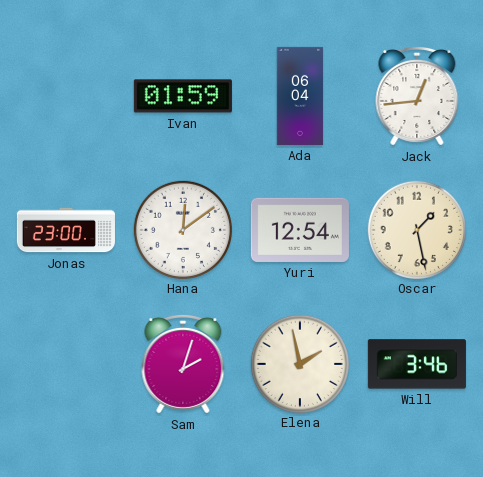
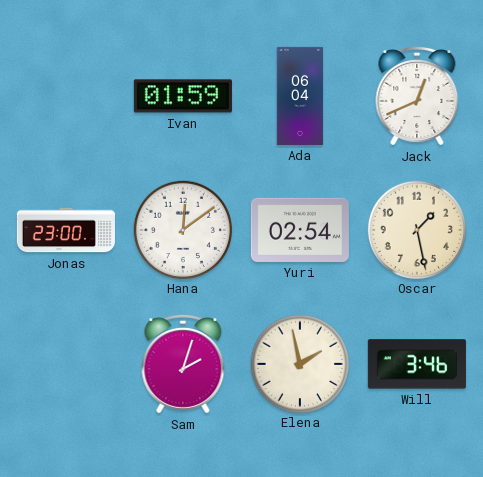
Jack: 12:44 -> 12:41
Yuri: 12:54 -> 02:54
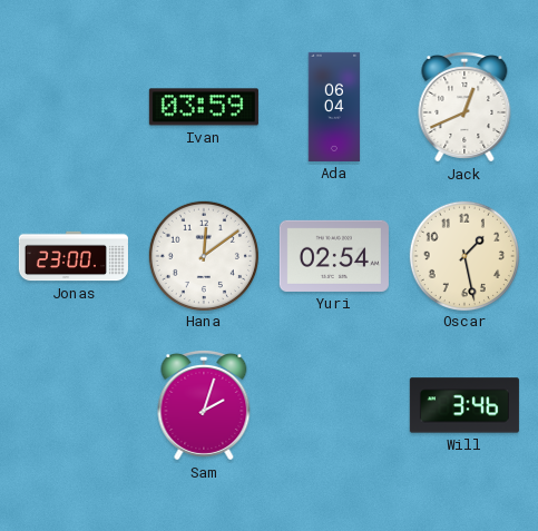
Ivan: 01:59 -> 03:59
Elena: 1:58 -> none
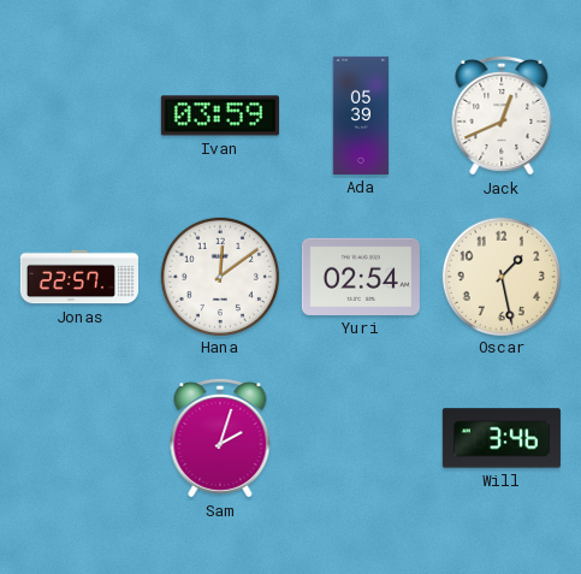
Ada: 06:04 -> 05:39
Jonas: 23:00 -> 22:57
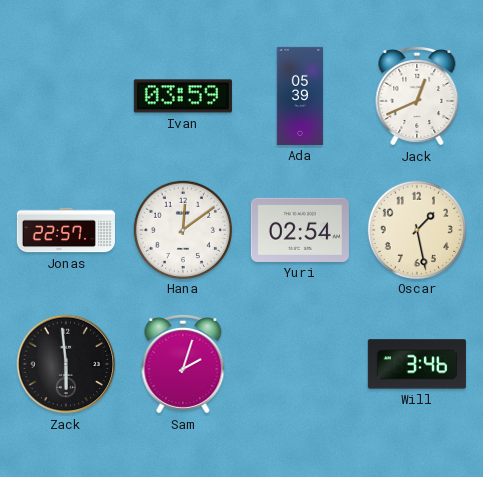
Zack: none -> 5:59
